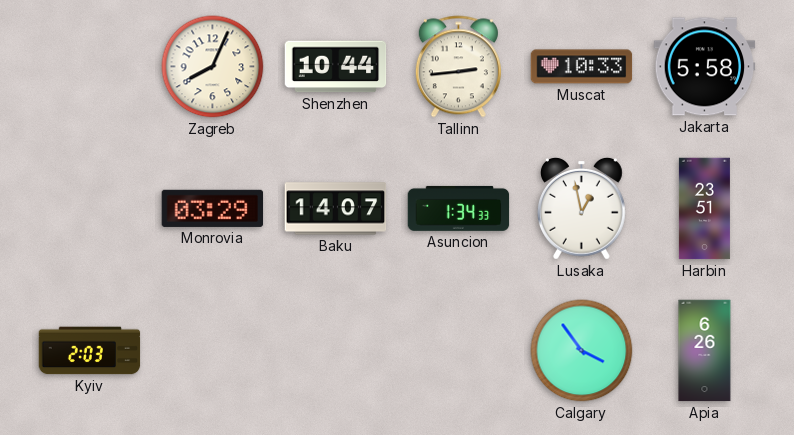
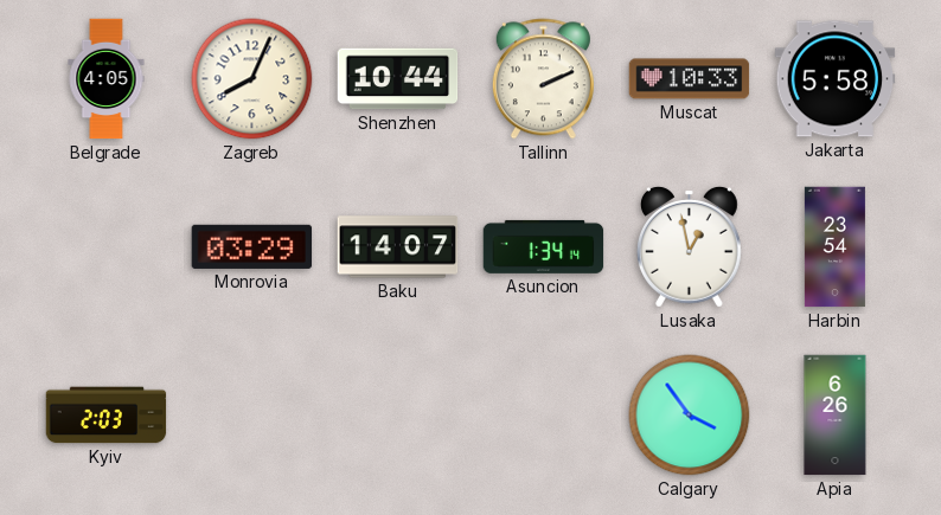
Belgrade: none -> 4:05
Tallinn: 2:44 -> 2:11
Asuncion: 1:34:33 -> 1:34:14
Harbin: 23:51 -> 23:54
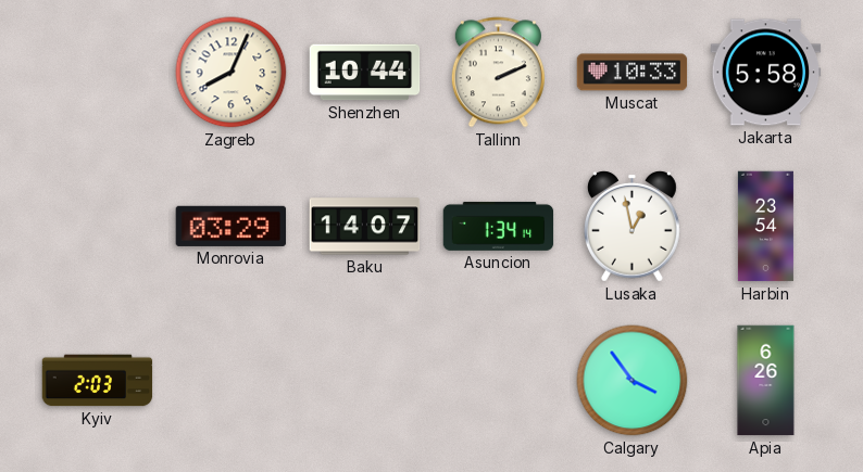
Belgrade: 4:05 -> none
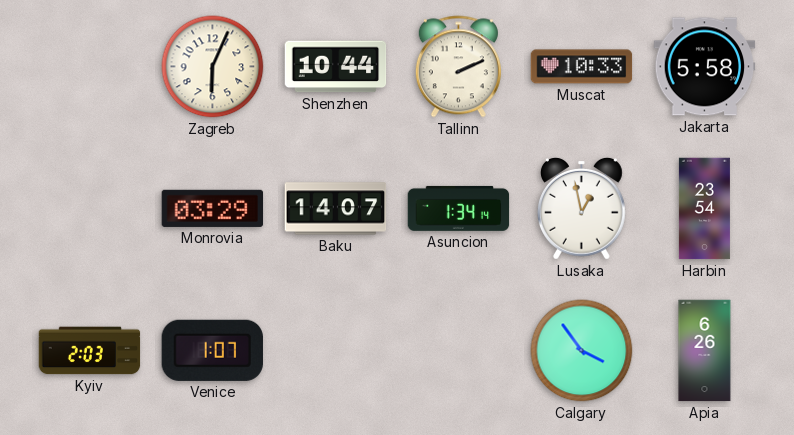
Zagreb: 8:04 -> 6:04
Venice: none -> 1:07
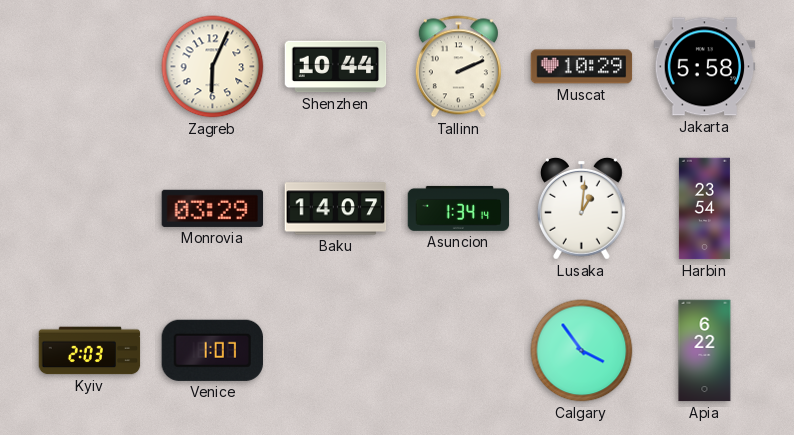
Muscat: 10:33 -> 10:29
Lusaka: 12:58 -> 1:01
Apia: 6:26 -> 6:22
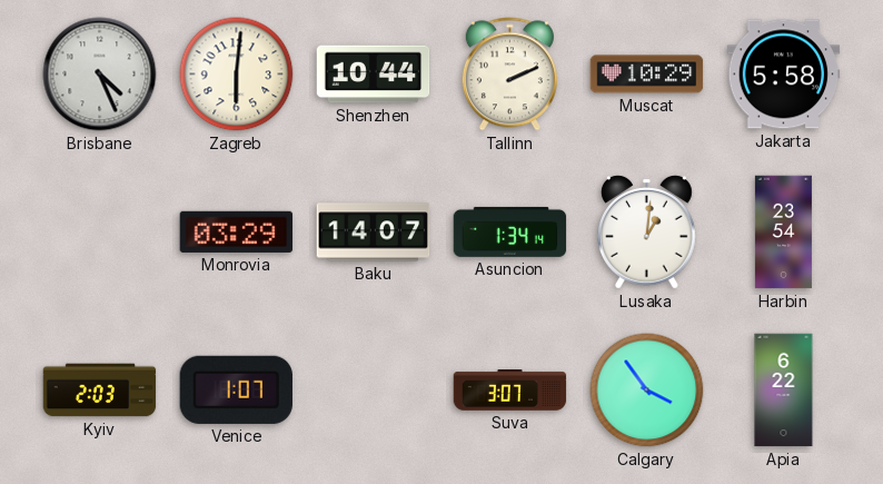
Brisbane: none -> 4:26
Zagreb: 6:04 -> 6:01
Suva: none -> 3:07
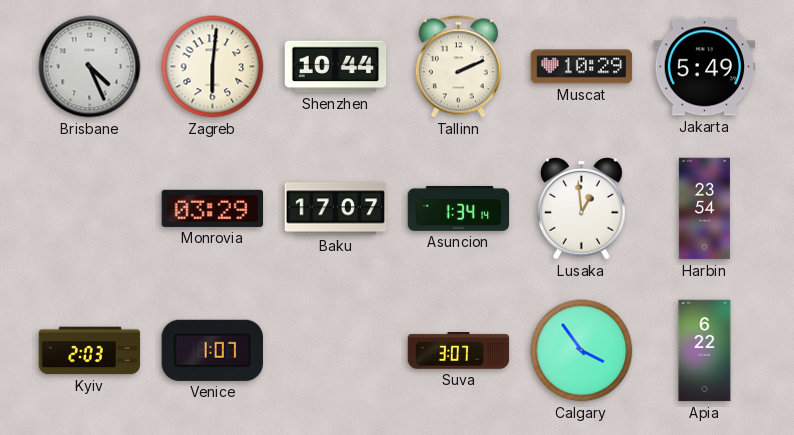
Jakarta: 5:58 -> 5:49
Baku: 14:07 -> 17:07
Lusaka: 1:01 -> 12:59
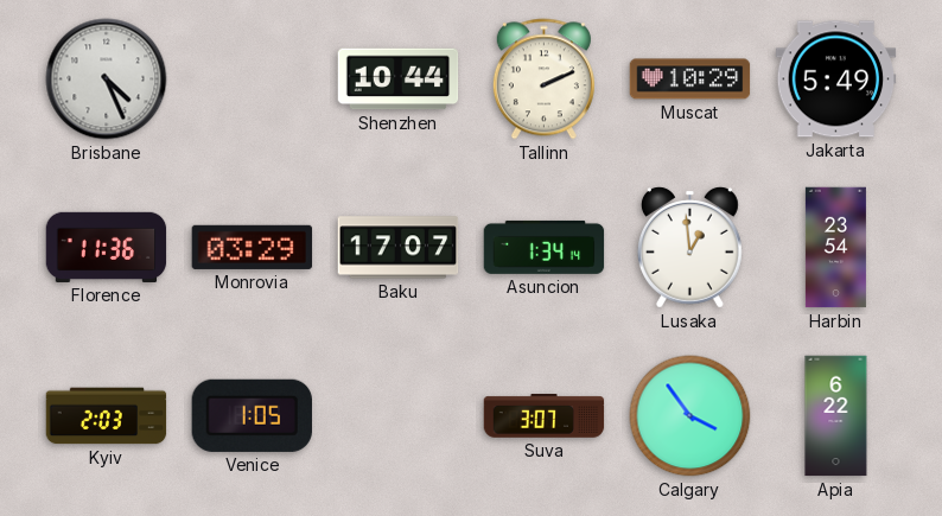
Zagreb: 6:01 -> none
Florence: none -> 11:36
Venice: 1:07 -> 1:05
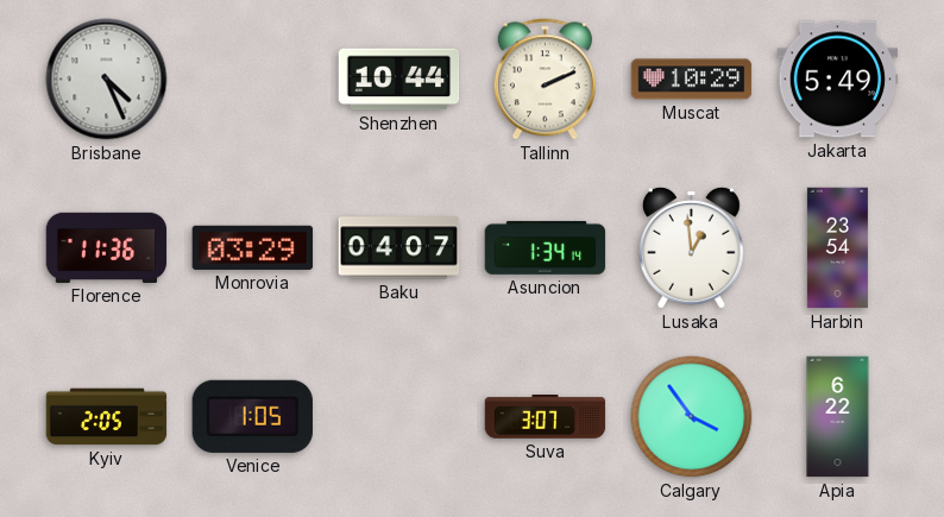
Baku: 17:07 -> 04:07
Kyiv: 2:03 -> 2:05
